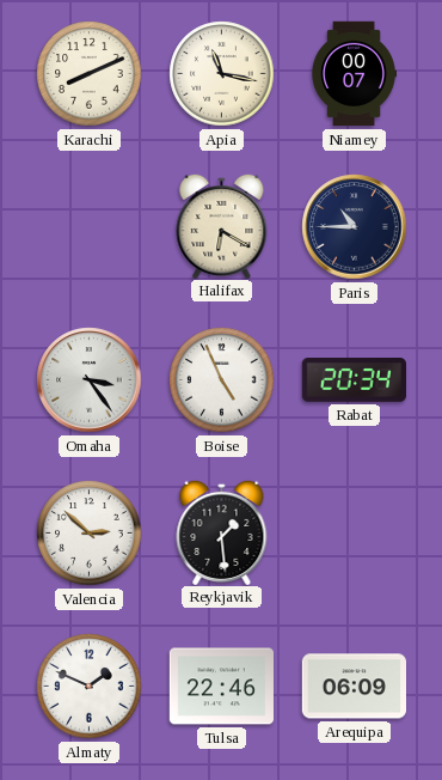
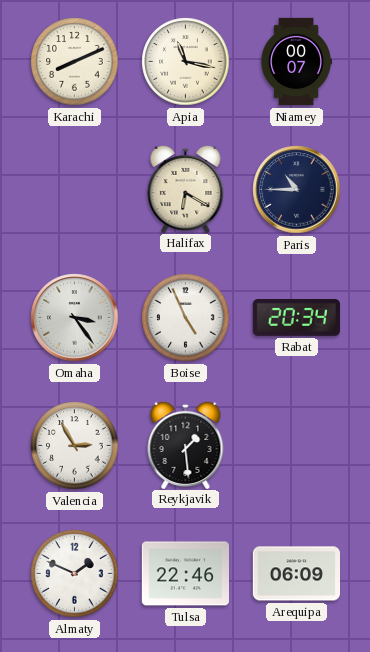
Valencia: 2:52 -> 2:55
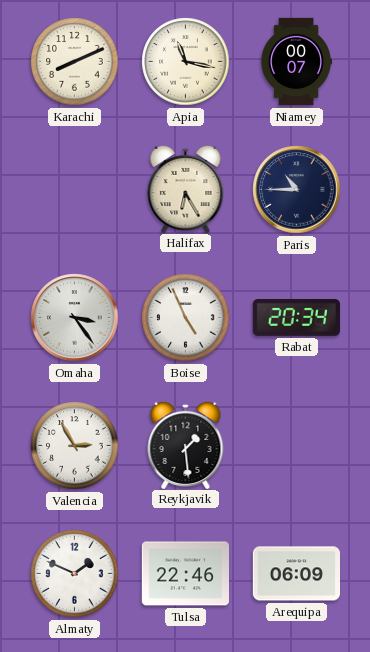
Halifax: 6:20 -> 6:25
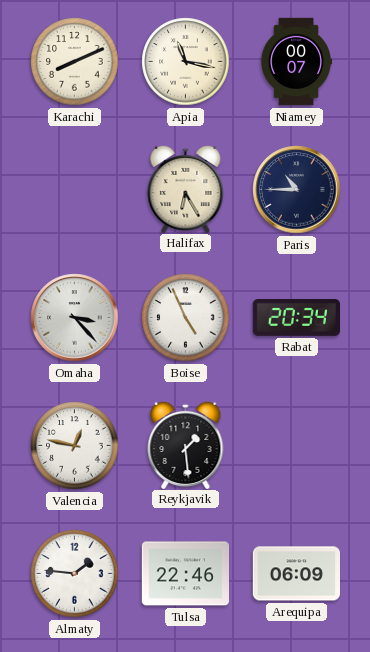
Omaha: 3:24 -> 3:23
Valencia: 2:55 -> 12:47
Almaty: 1:49 -> 1:46
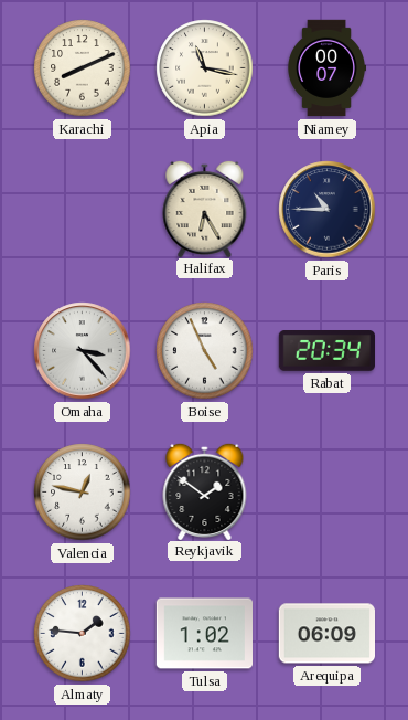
Reykjavik: 1:29 -> 1:51
Tulsa: 22:46 -> 1:02
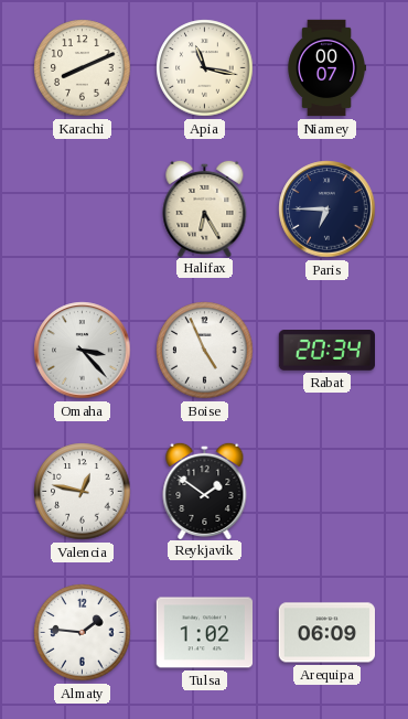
Paris: 10:45 -> 6:45
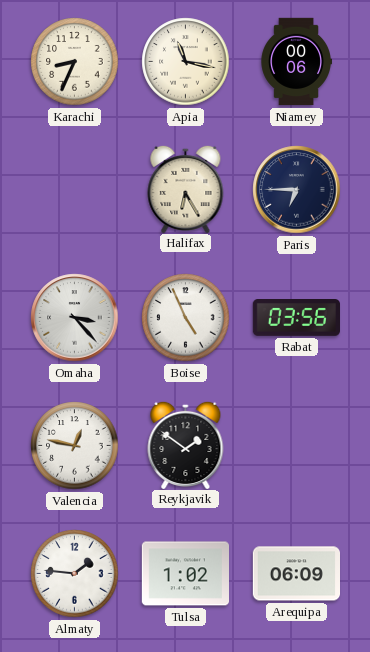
Karachi: 8:11 -> 8:34
Niamey: 00:07 -> 00:06
Rabat: 20:34 -> 03:56
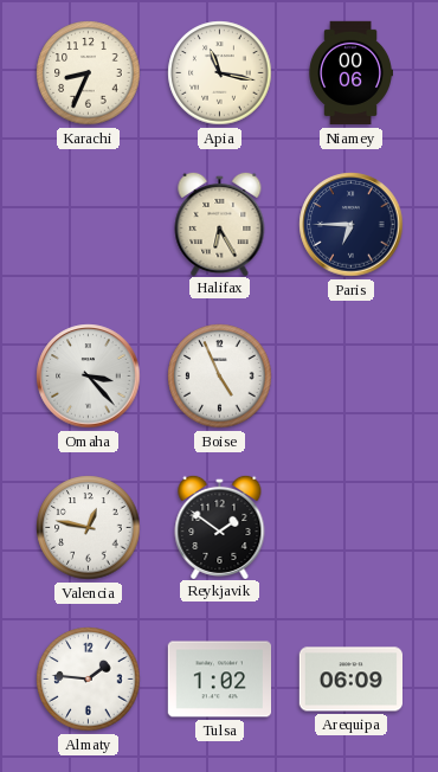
Rabat: 03:56 -> none
